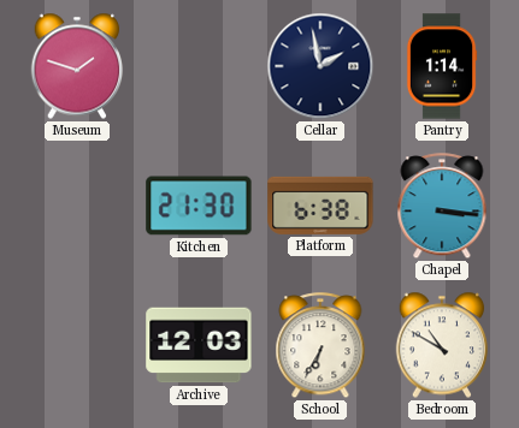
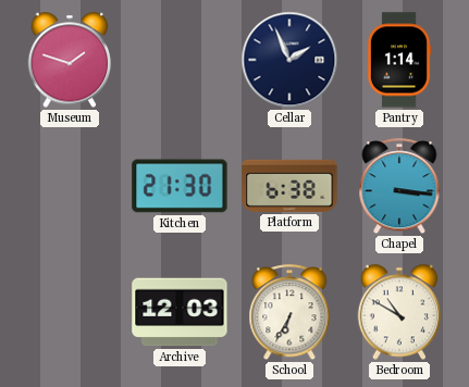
Cellar: 1:58 -> 1:56
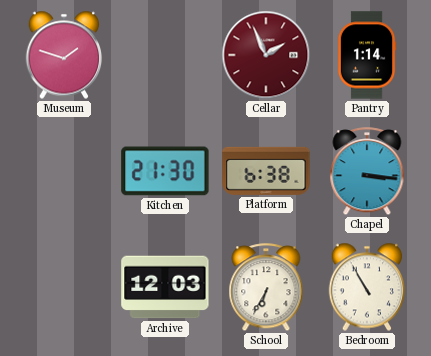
Cellar dial: navy -> burgundy
Bedroom: 10:50 -> 10:55
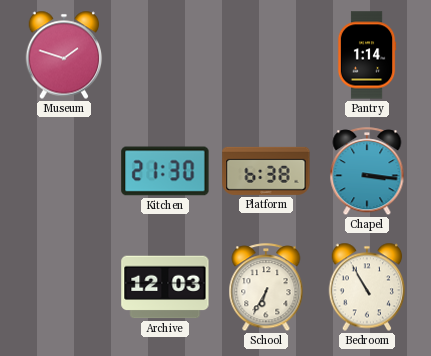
Cellar: 1:56 -> none
